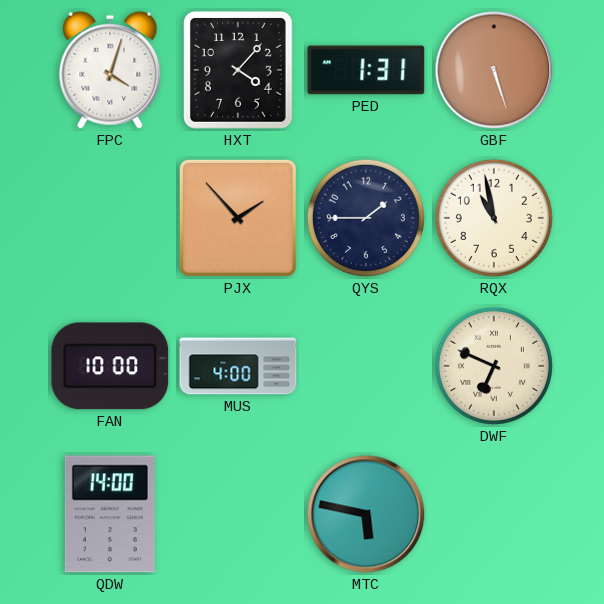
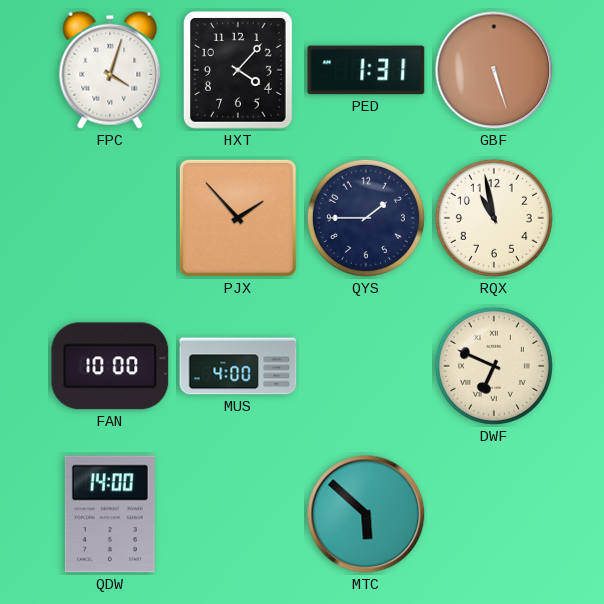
MTC: 5:47 -> 5:52
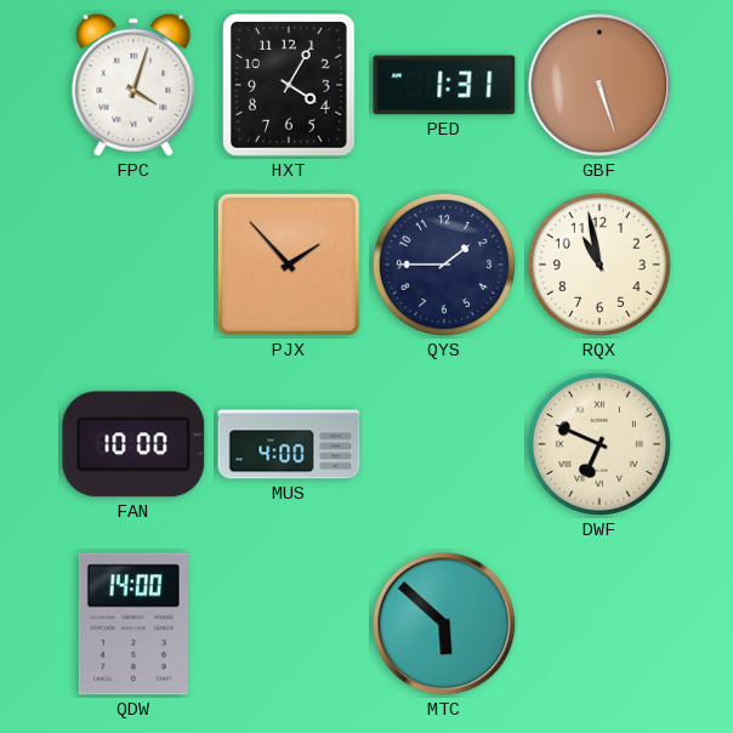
HXT: 4:07 -> 4:05
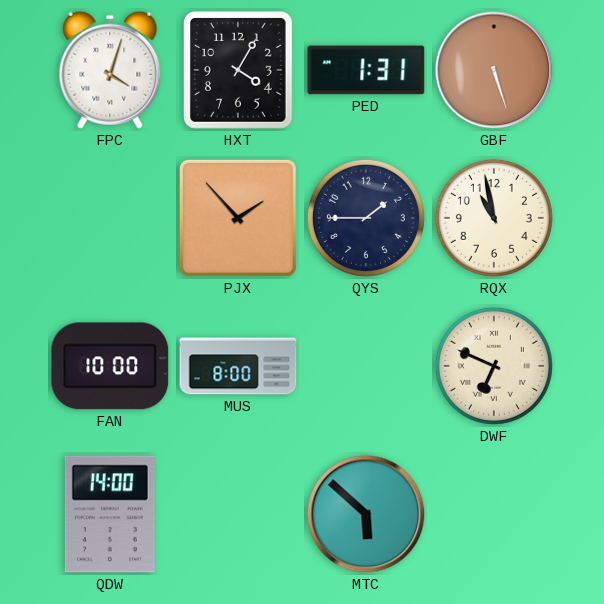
MUS: 4:00 -> 8:00
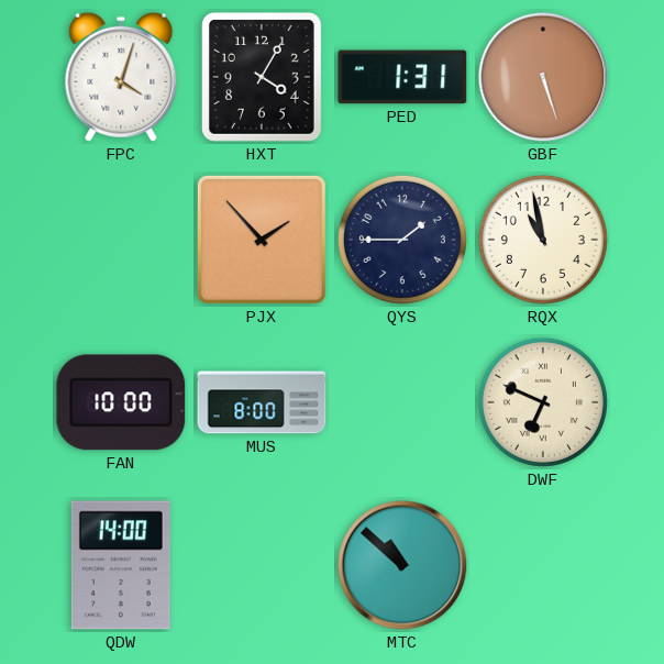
MTC: 5:52 -> 10:52
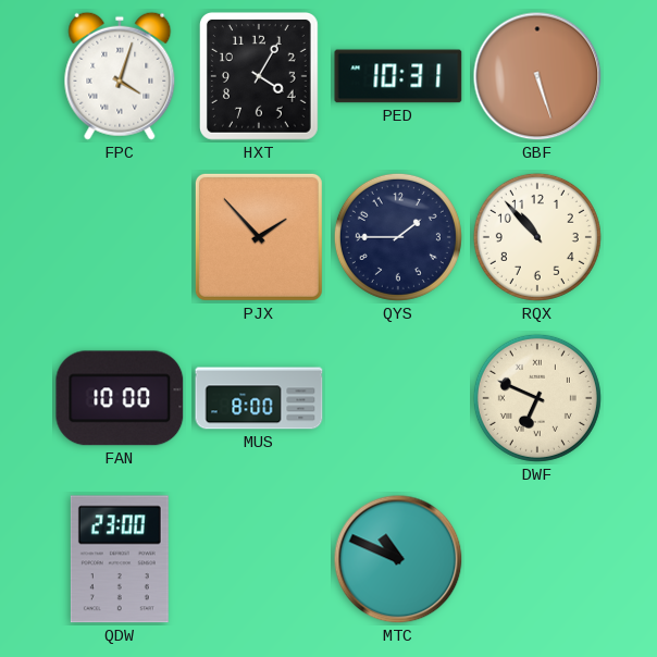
PED: 1:31 -> 10:31
RQX: 10:58 -> 10:53
QDW: 14:00 -> 23:00
MTC: 10:52 -> 10:49
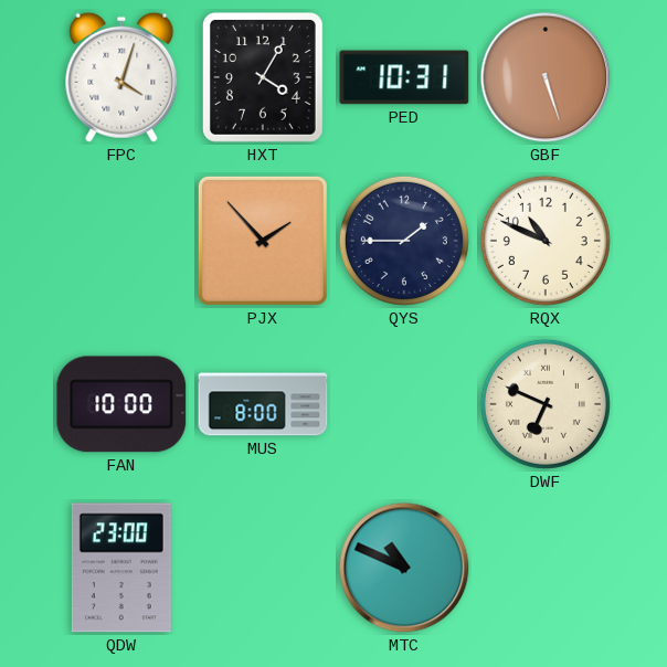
RQX: 10:53 -> 10:49
